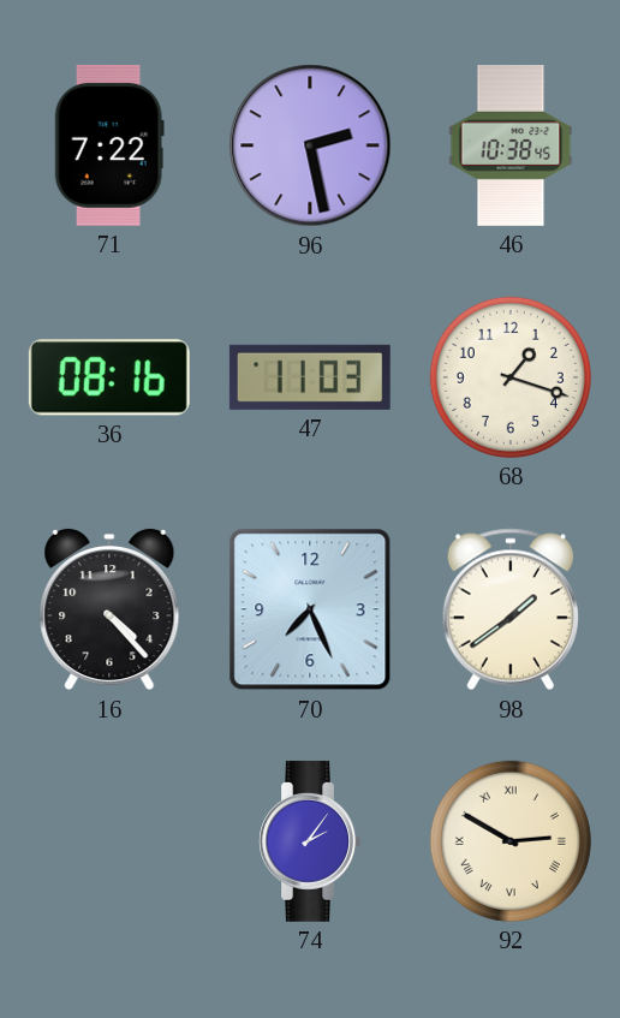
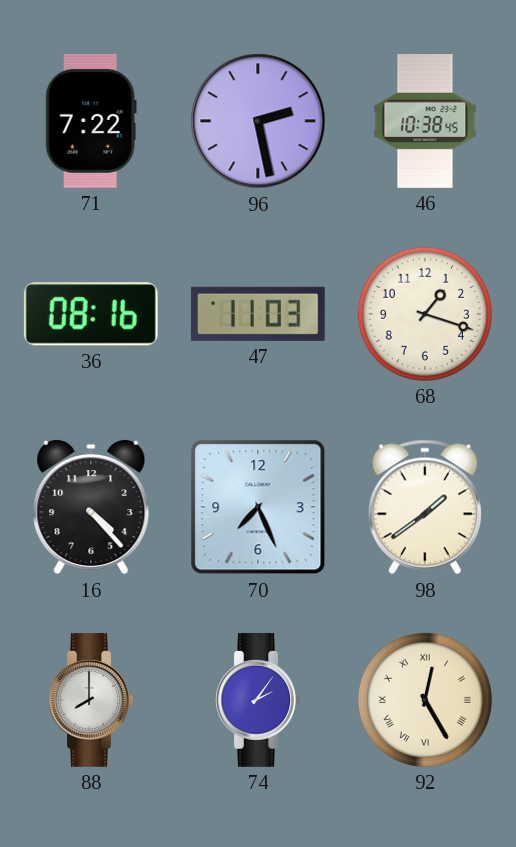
88: none -> 8:00
92: 2:50 -> 12:25
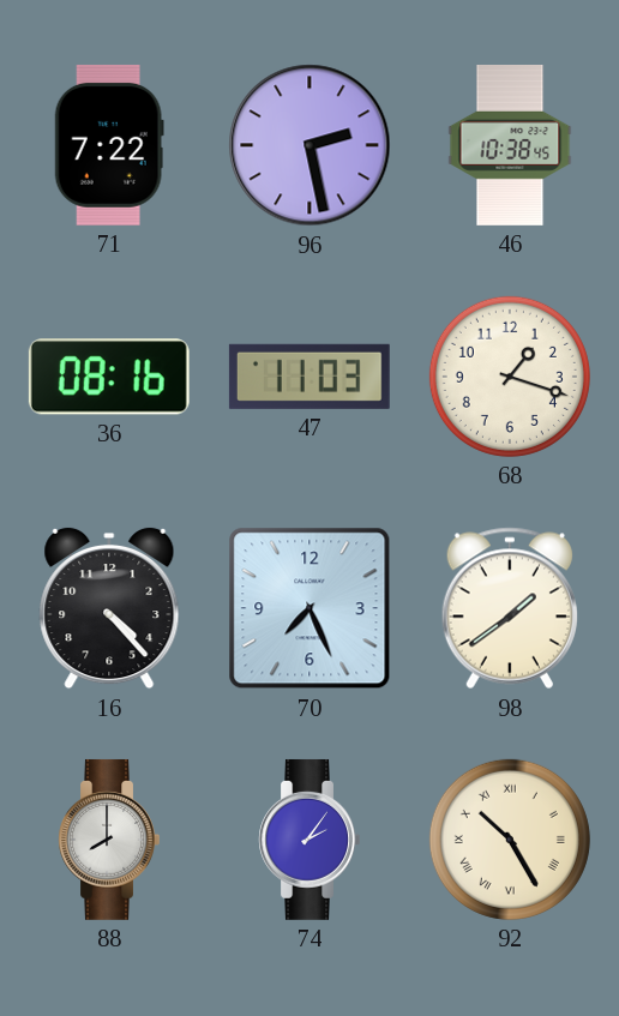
92: 12:25 -> 10:25
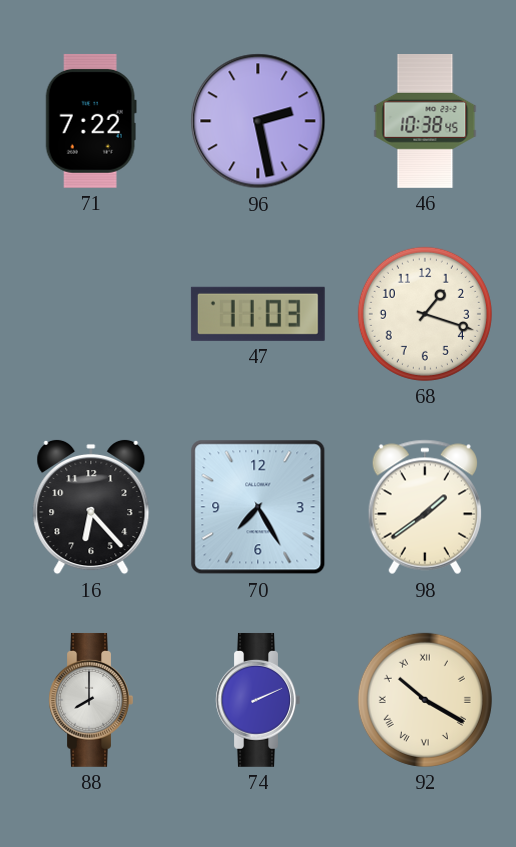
36: 08:16 -> none
16: 4:23 -> 6:23
70: 7:26 -> 7:25
74: 2:06 -> 2:11
92: 10:25 -> 10:20
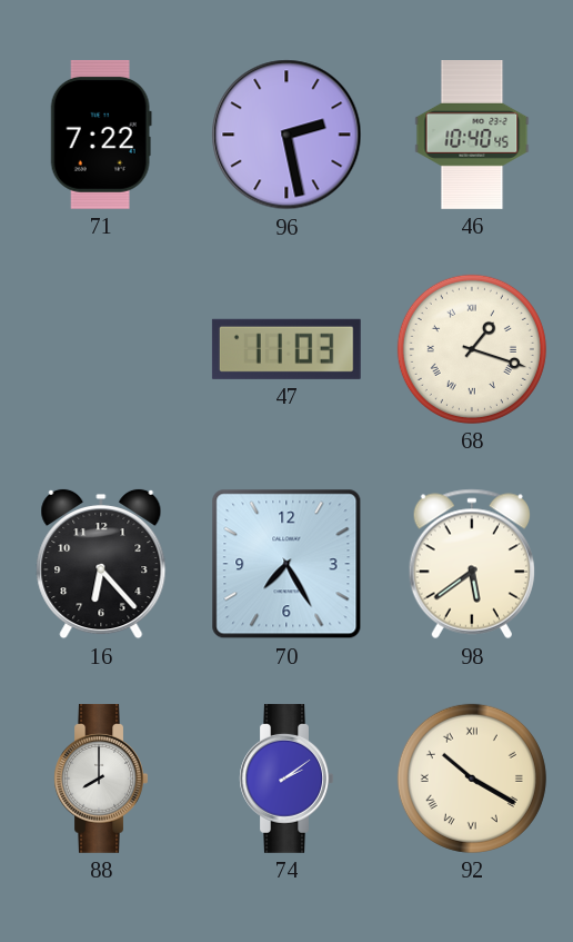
46: 10:38 -> 10:40
68 numerals: Arabic -> Roman
98: 1:39 -> 5:39
74: 2:11 -> 2:09
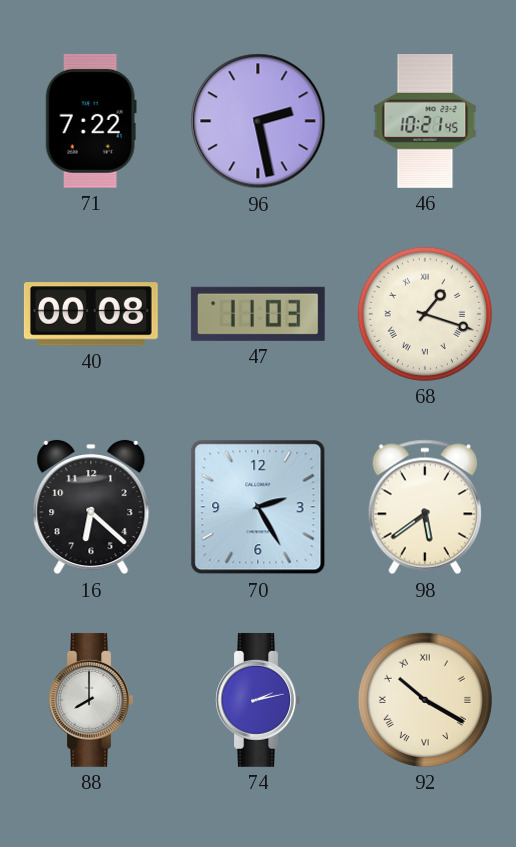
46: 10:40 -> 10:21
40: none -> 00:08
16: 6:23 -> 6:22
70: 7:25 -> 2:25
74: 2:09 -> 2:13
